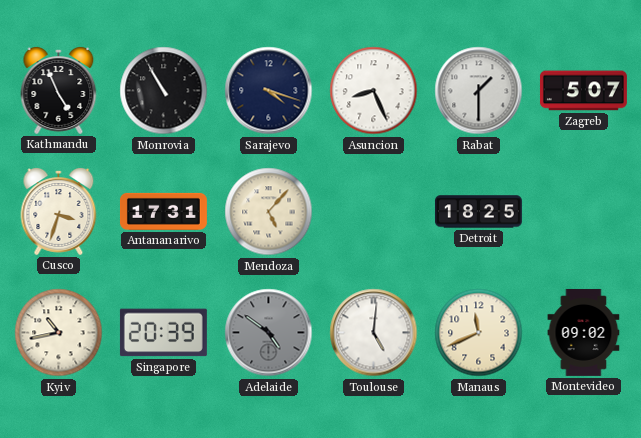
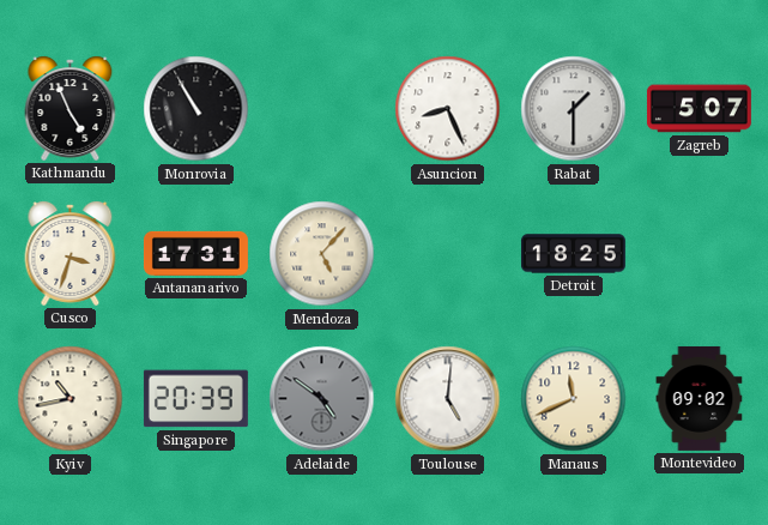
Sarajevo: 4:18 -> none
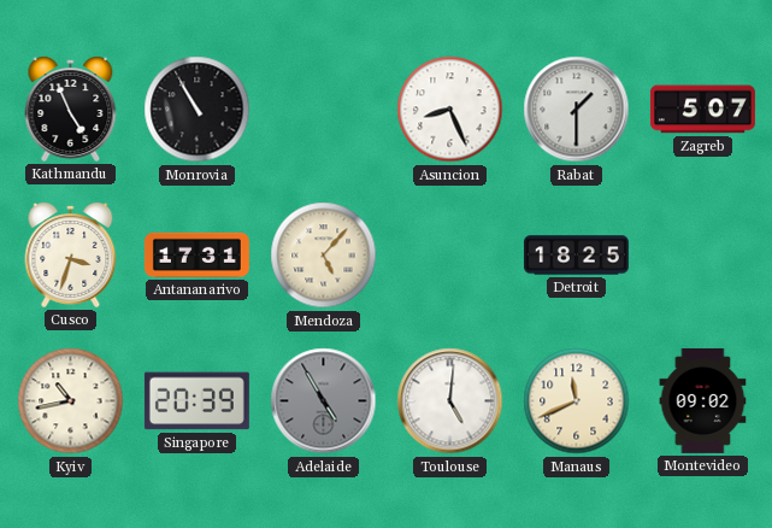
Adelaide: 4:51 -> 4:55
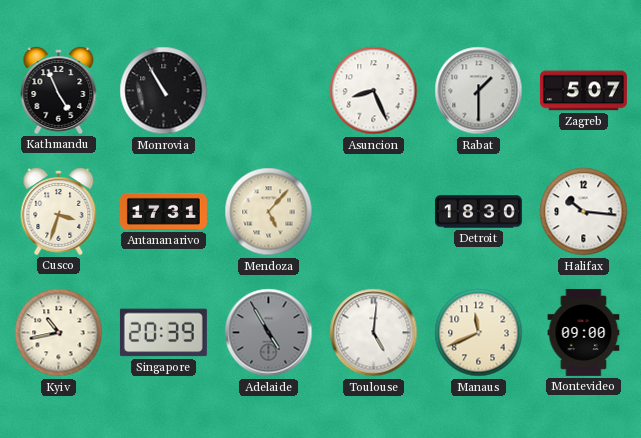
Detroit: 18:25 -> 18:30
Halifax: none -> 10:16
Montevideo: 09:02 -> 09:00
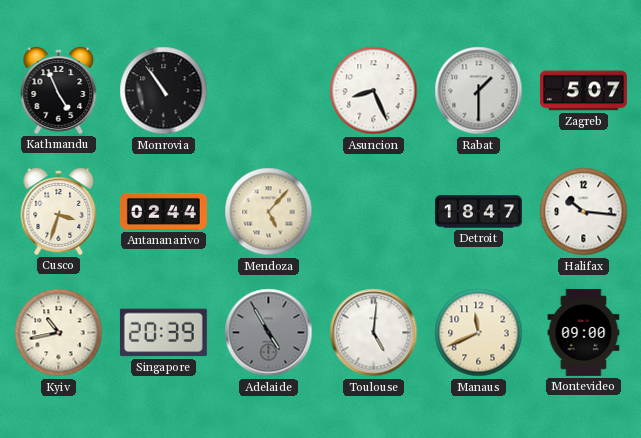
Monrovia: 10:55 -> 10:54
Antananarivo: 17:31 -> 02:44
Detroit: 18:30 -> 18:47
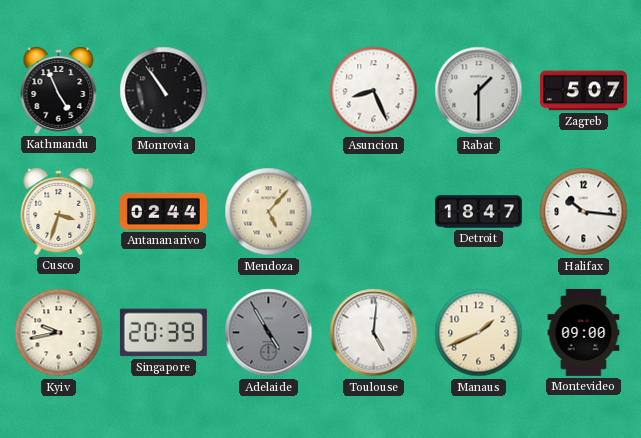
Kyiv: 10:43 -> 9:43
Manaus: 11:41 -> 1:41
